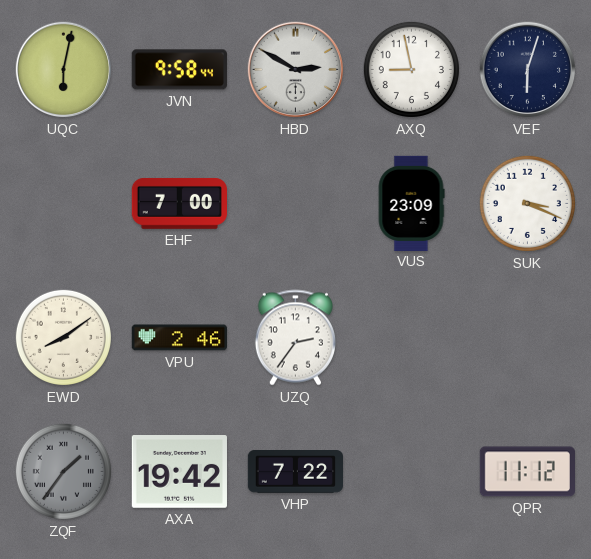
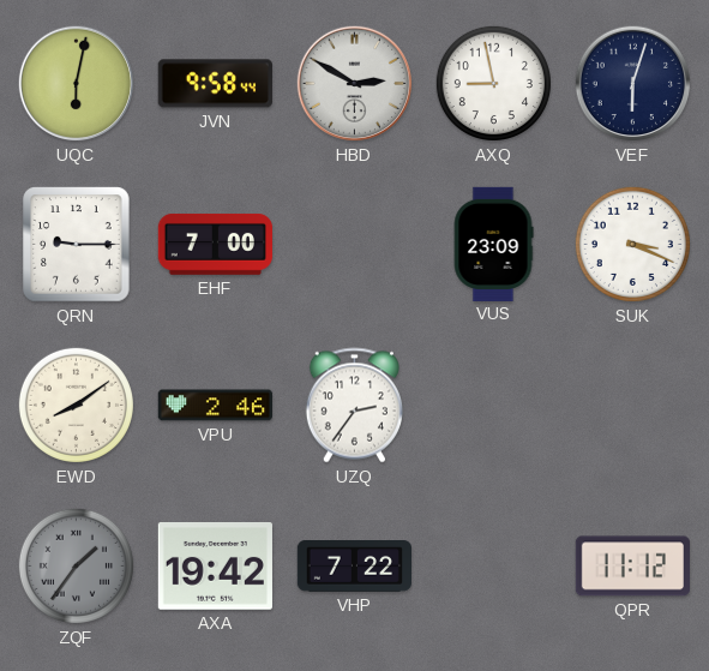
QRN: none -> 9:15
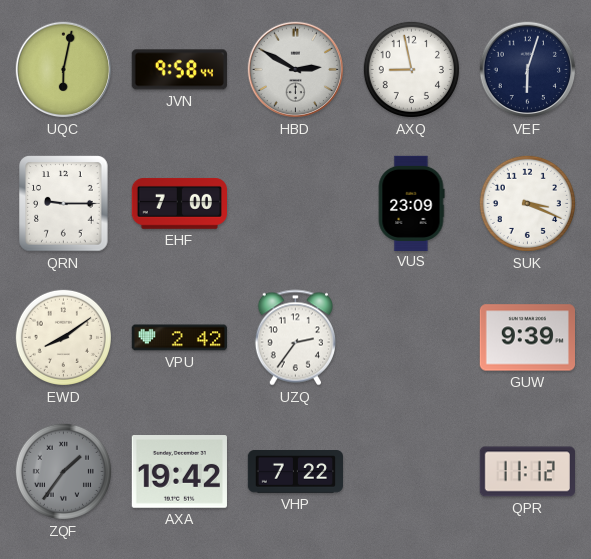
VPU: 2:46 -> 2:42
GUW: none -> 9:39
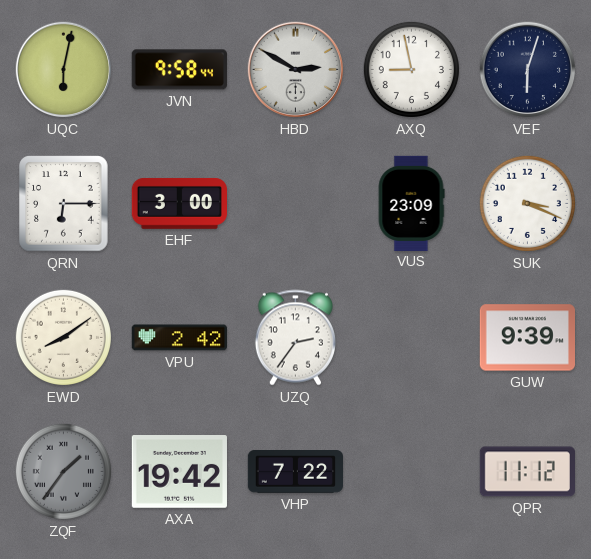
QRN: 9:15 -> 6:15
EHF: 7:00 -> 3:00
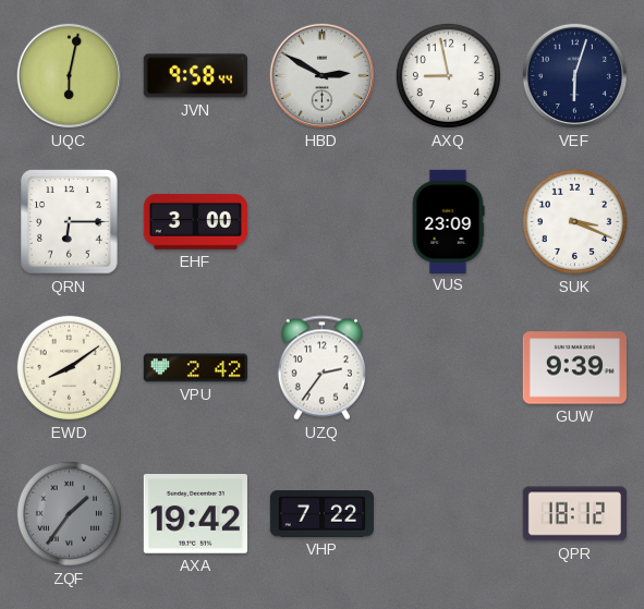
QPR: 11:12 -> 18:12
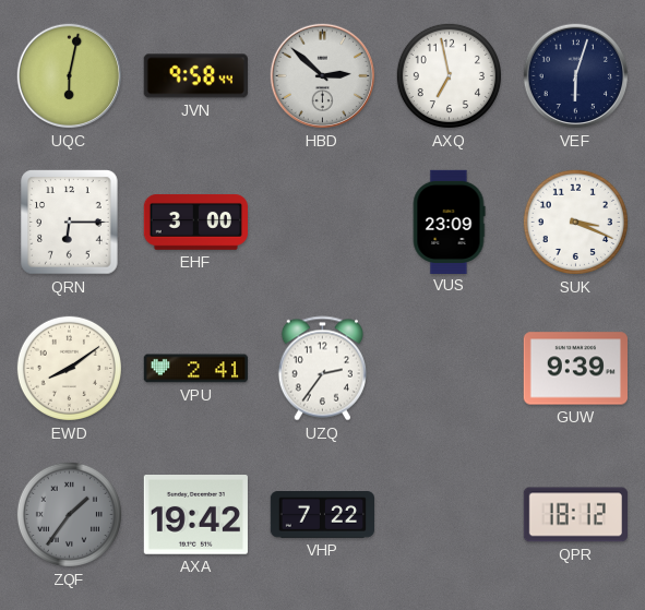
HBD: 2:50 -> 2:52
AXQ: 8:58 -> 6:58
VPU: 2:42 -> 2:41
